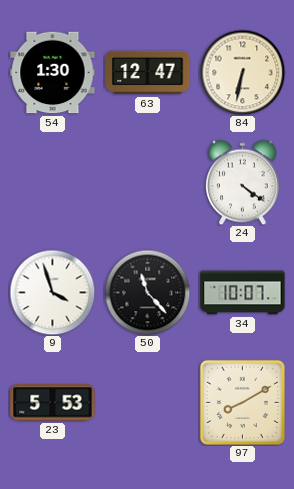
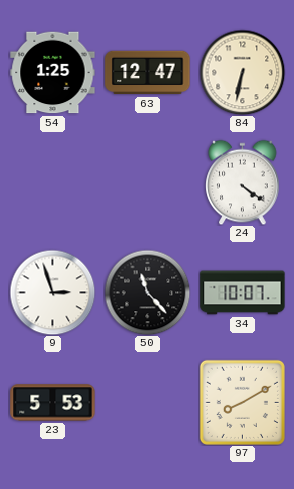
54: 1:30 -> 1:25
9: 3:57 -> 2:57
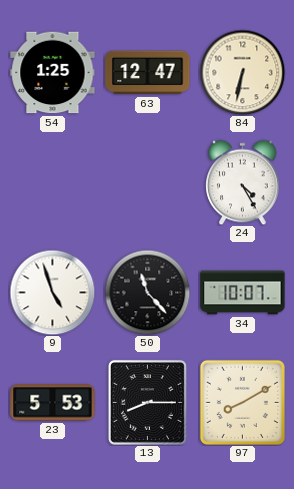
24: 4:21 -> 4:25
9: 2:57 -> 4:57
13: none -> 8:15
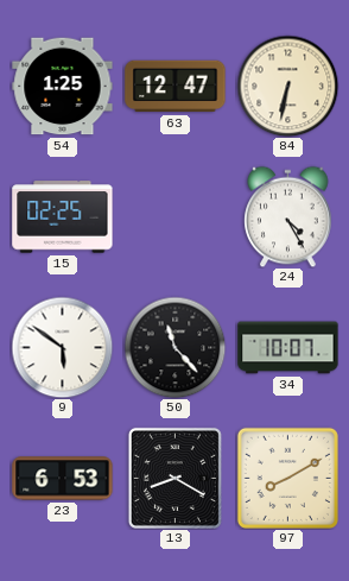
15: none -> 02:25
9: 4:57 -> 5:51
23: 5:53 -> 6:53
13: 8:15 -> 8:20
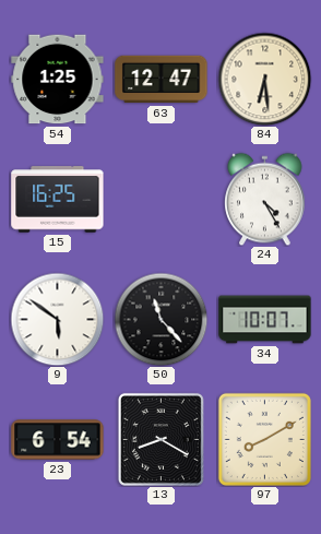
84: 6:32 -> 6:29
15: 02:25 -> 16:25
23: 6:53 -> 6:54
